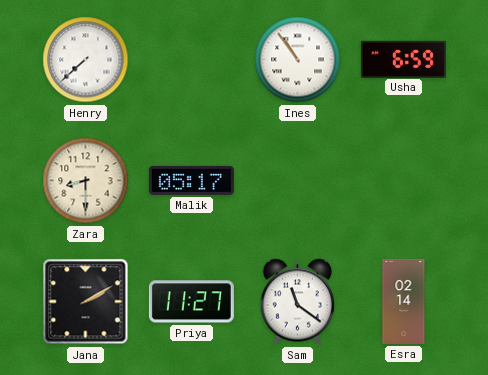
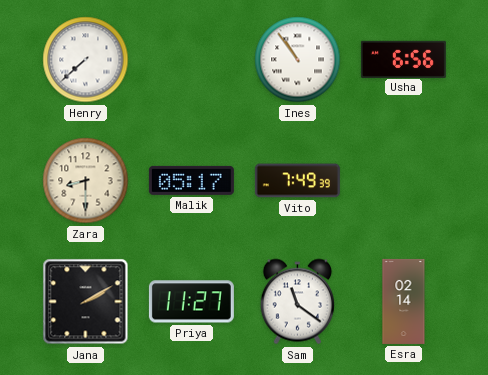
Usha: 6:59 -> 6:56
Vito: none -> 7:49
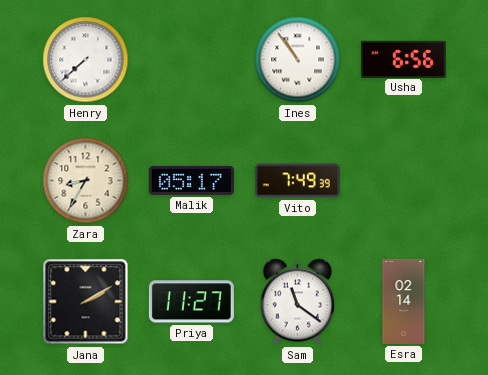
Zara: 8:30 -> 8:35
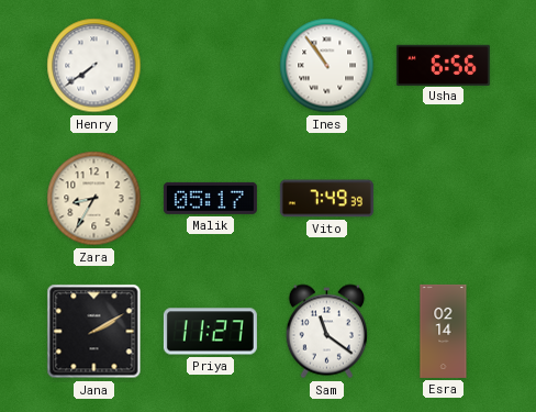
Henry: 7:38 -> 7:39
